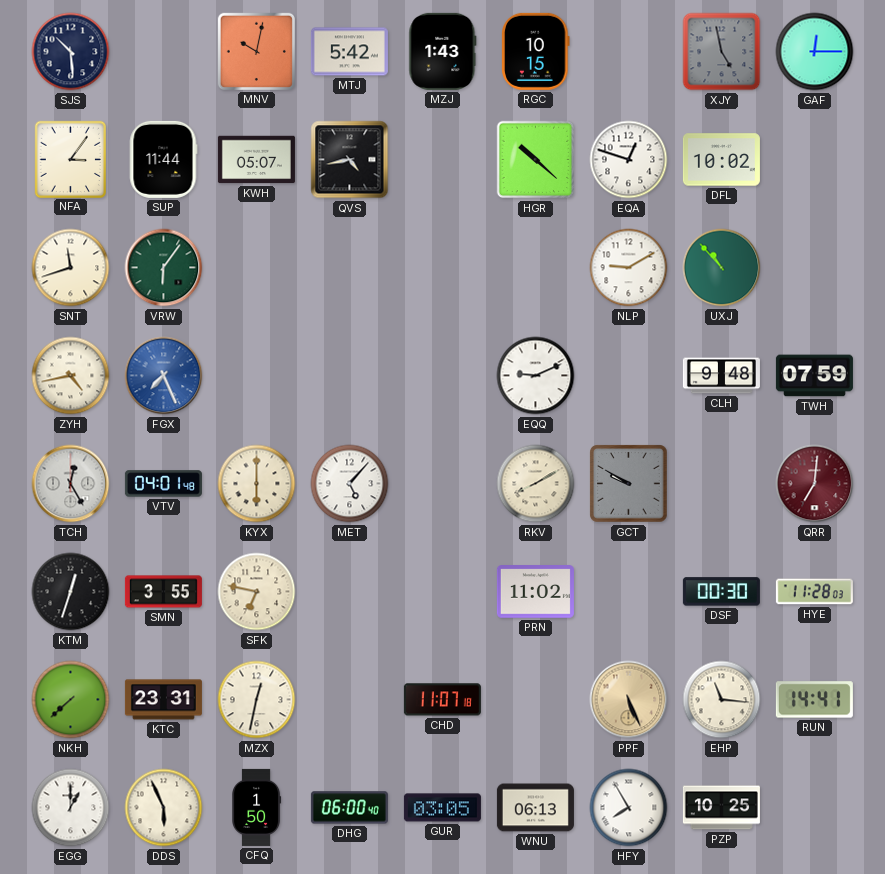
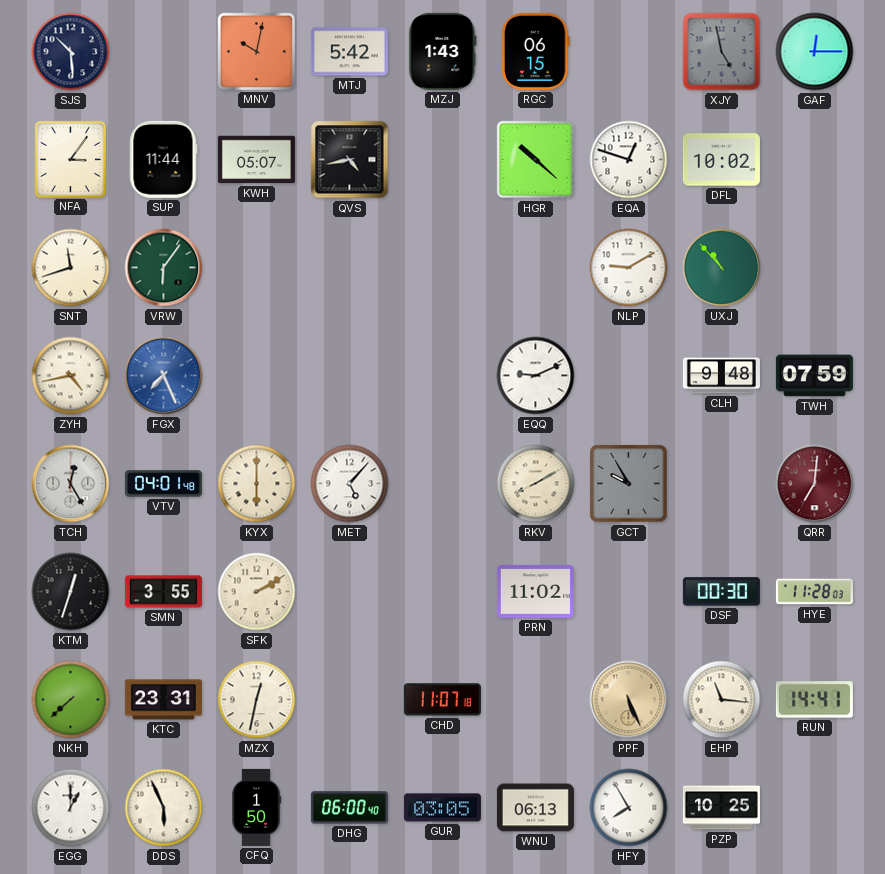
RGC: 10:15 -> 06:15
GCT: 9:50 -> 9:55
SFK: 6:47 -> 2:10
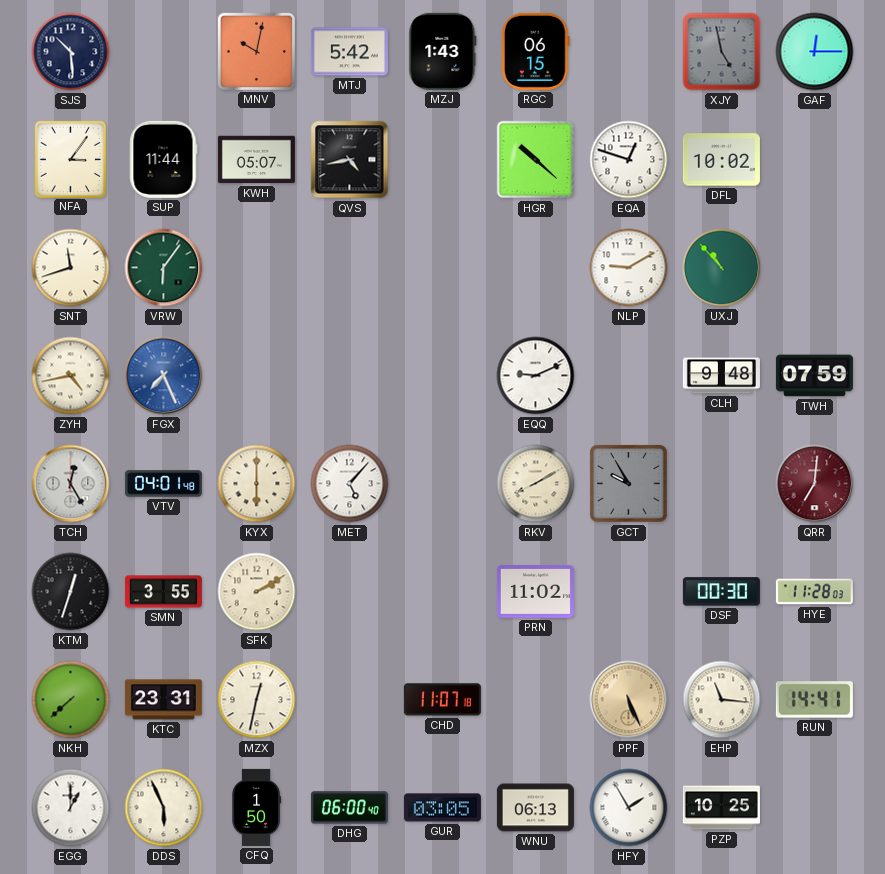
HFY: 7:55 -> 1:55
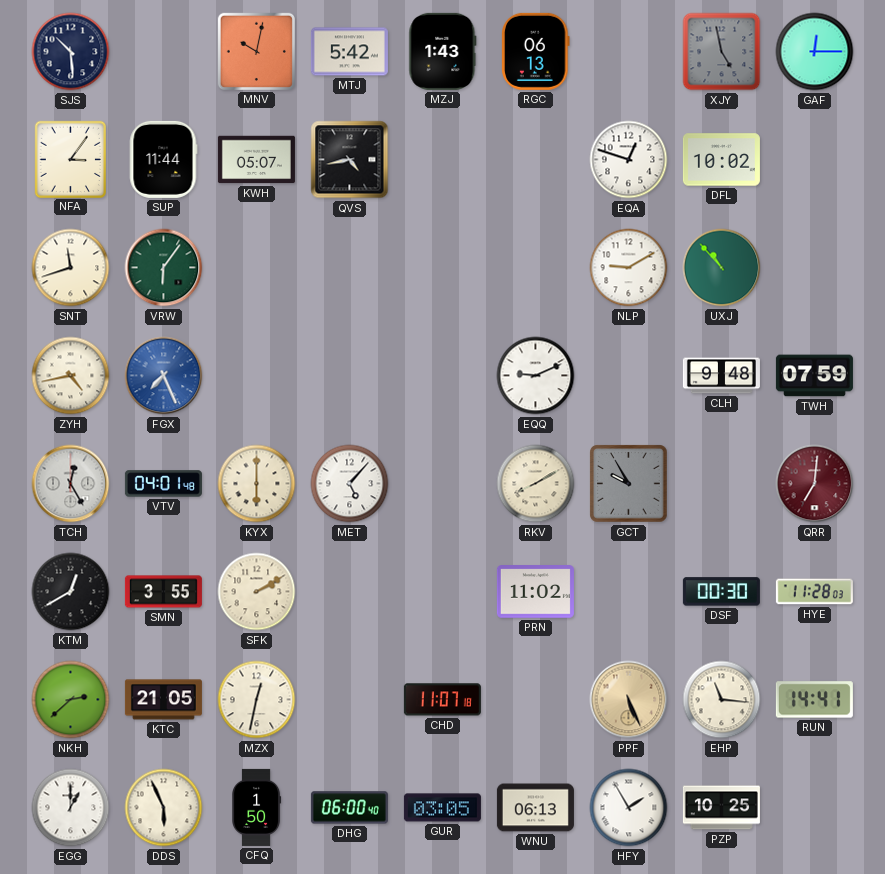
RGC: 06:15 -> 06:13
HGR: 10:22 -> none
KTM: 12:33 -> 12:40
NKH: 7:38 -> 2:38
KTC: 23:31 -> 21:05
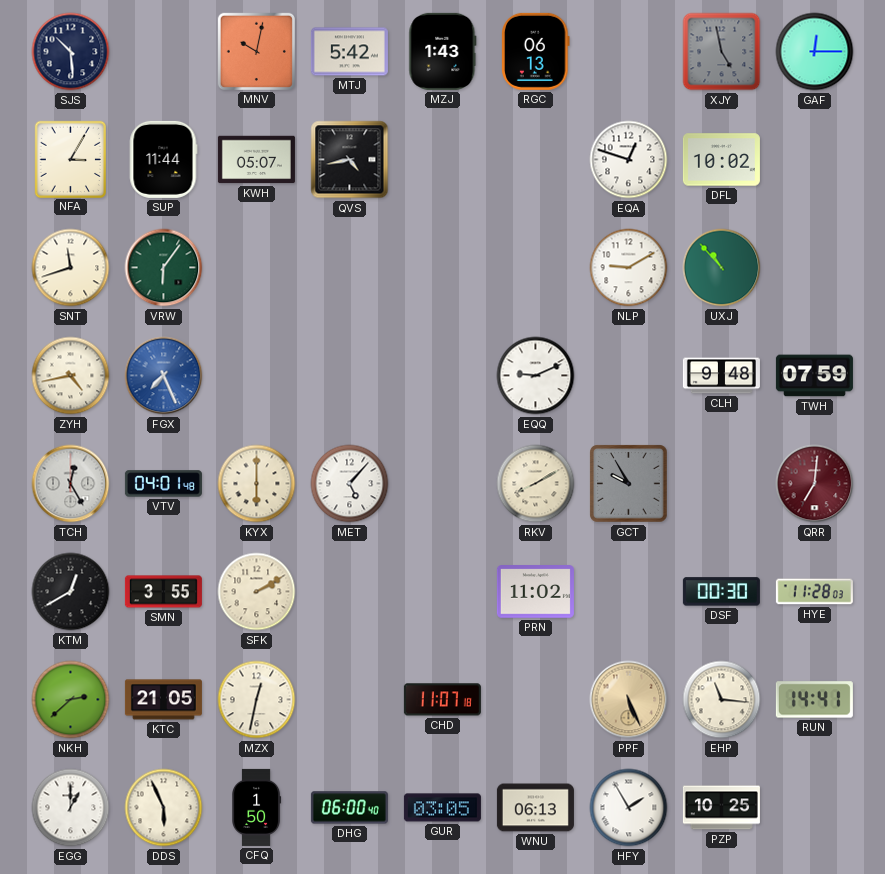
NFA: 3:06 -> 3:05
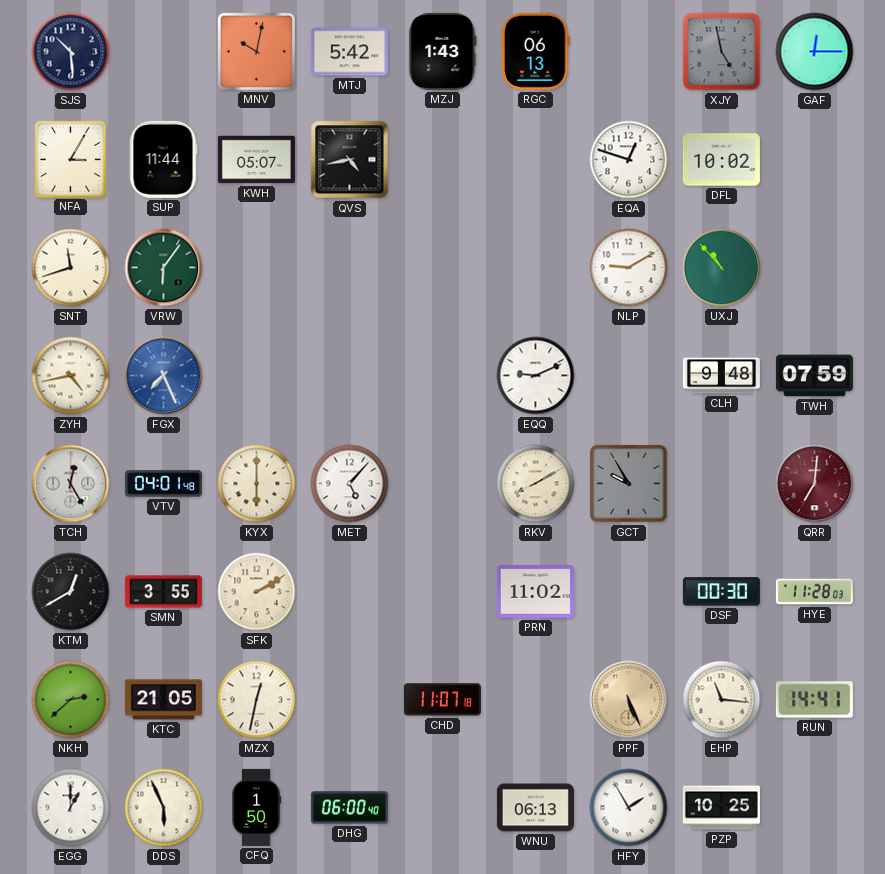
GUR: 03:05 -> none
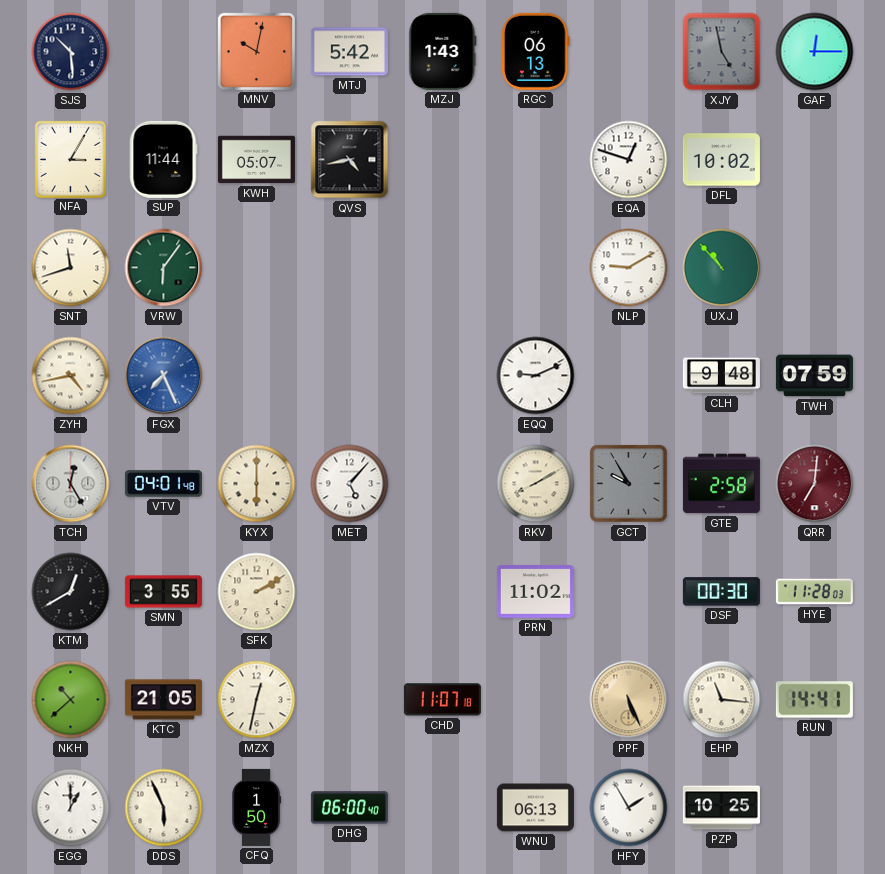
GTE: none -> 2:58
NKH: 2:38 -> 10:38
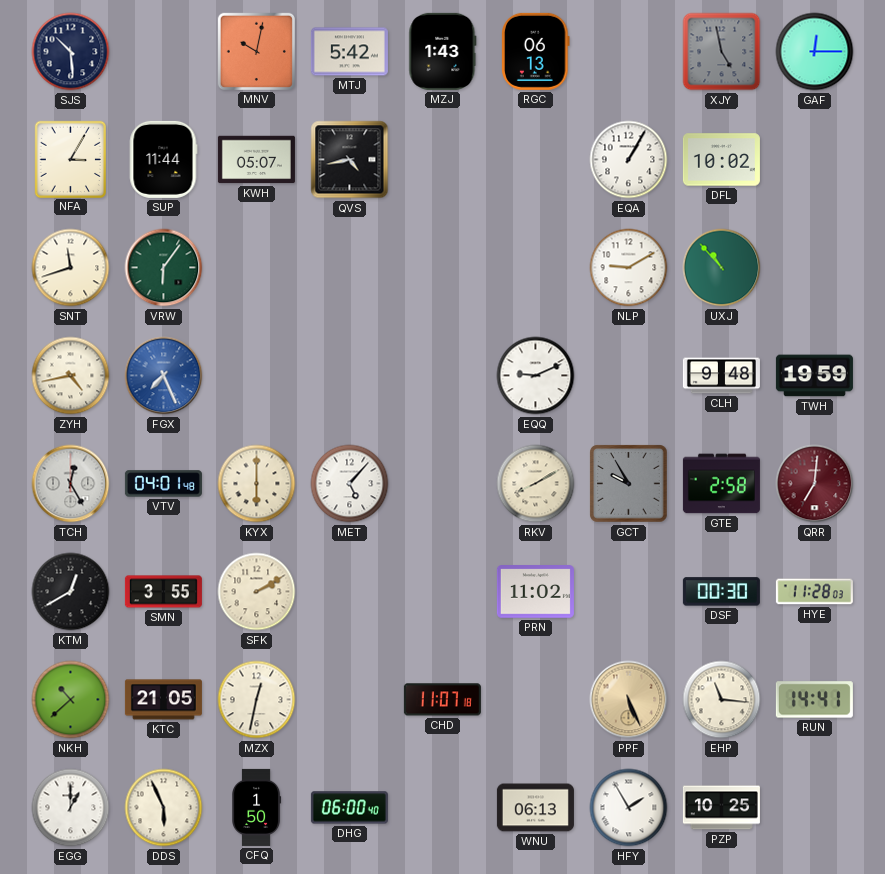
EQA: 12:48 -> 1:05
TWH: 07:59 -> 19:59
